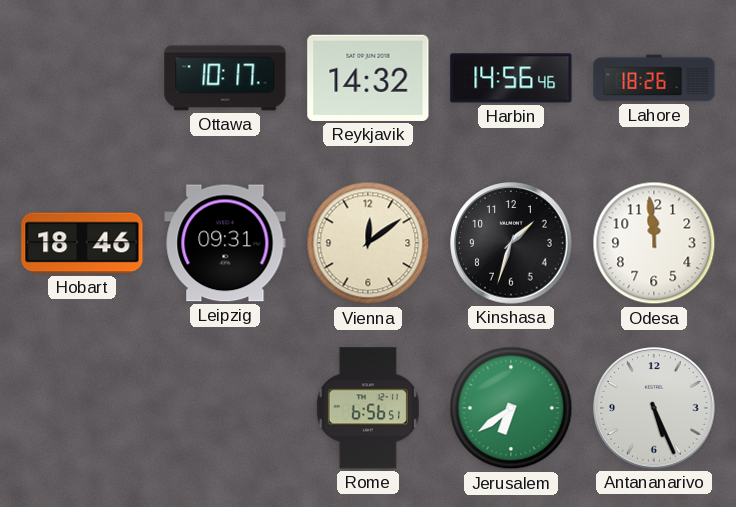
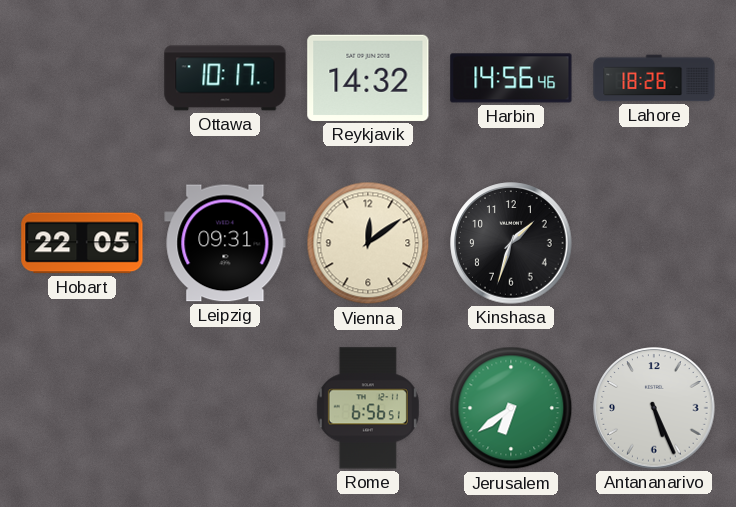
Hobart: 18:46 -> 22:05
Odesa: 11:59 -> none
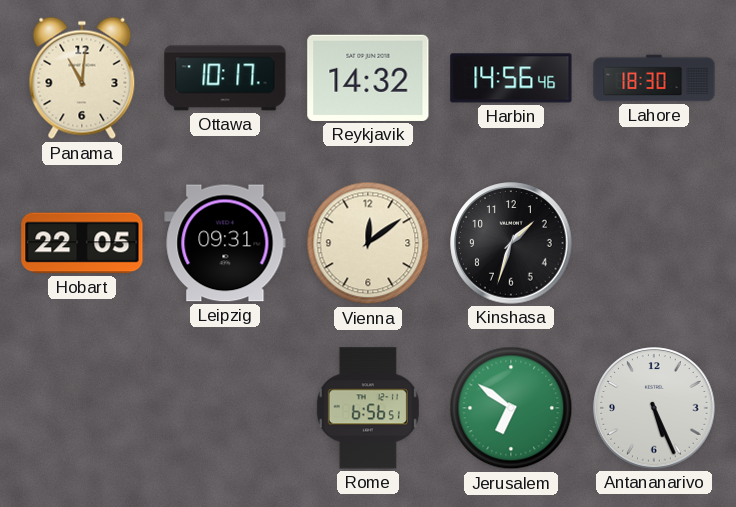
Panama: none -> 11:01
Lahore: 18:26 -> 18:30
Jerusalem: 6:39 -> 6:51
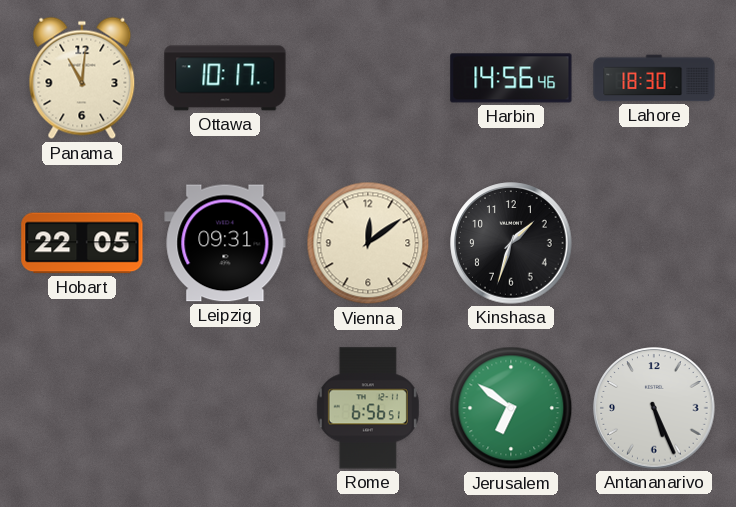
Reykjavik: 14:32 -> none
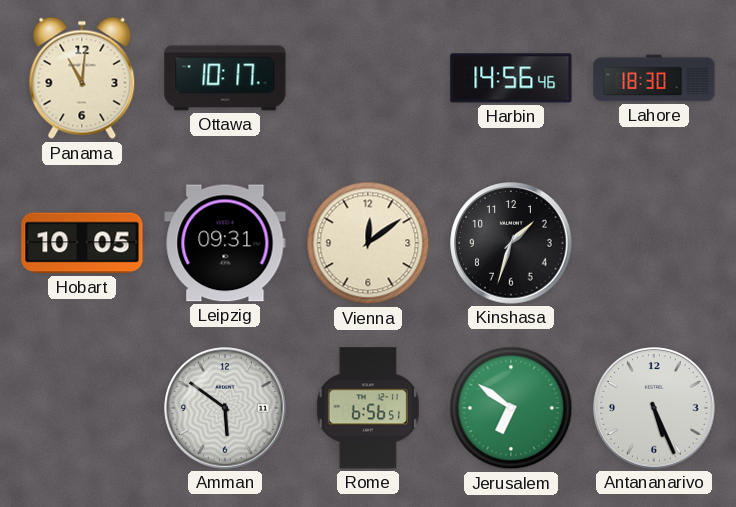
Hobart: 22:05 -> 10:05
Amman: none -> 5:51
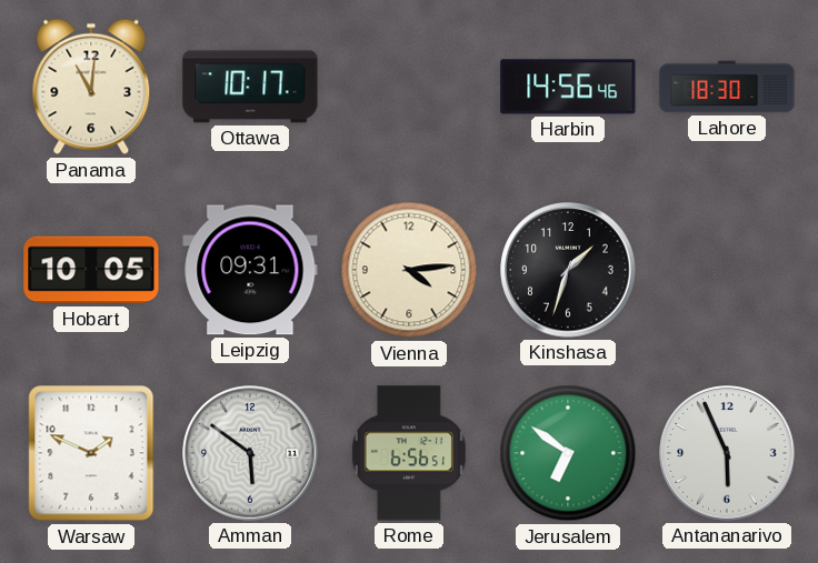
Vienna: 12:09 -> 4:14
Warsaw: none -> 1:49
Antananarivo: 5:26 -> 5:56
